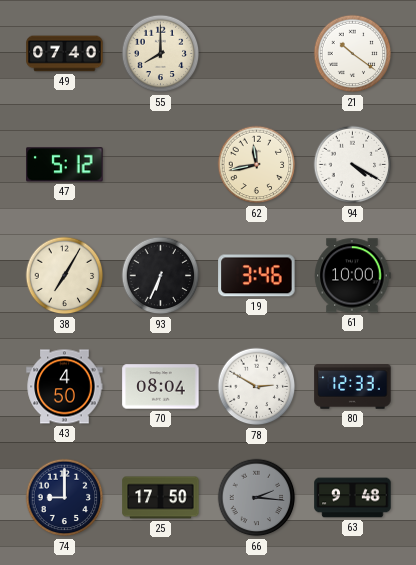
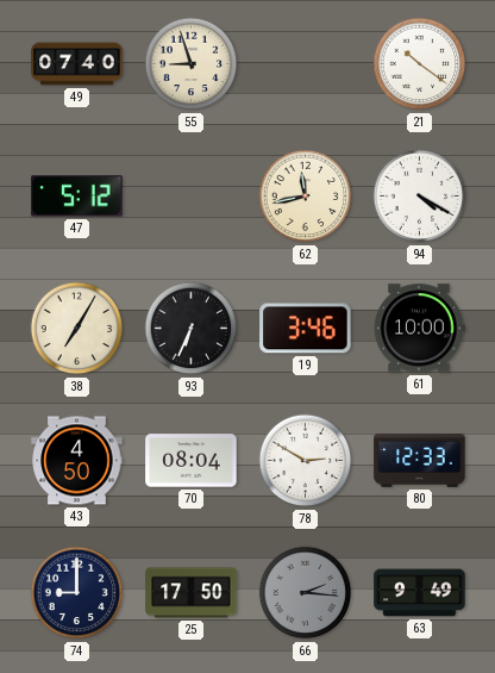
55: 8:00 -> 8:57
63: 9:48 -> 9:49
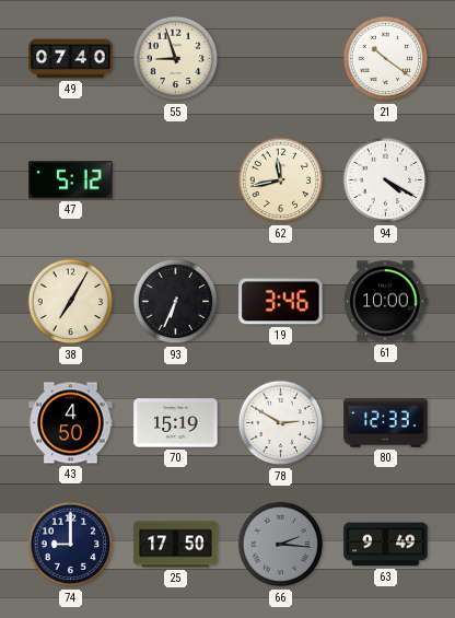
70: 08:04 -> 15:19
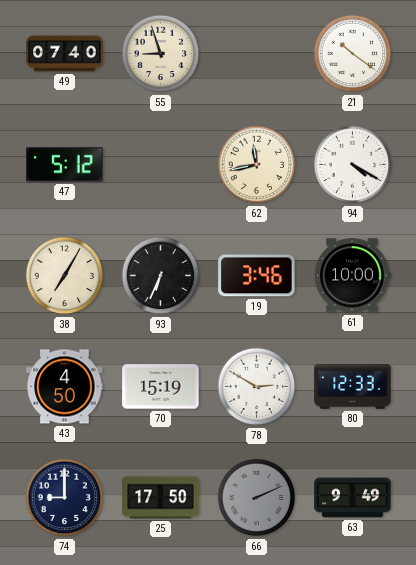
66: 2:16 -> 2:11
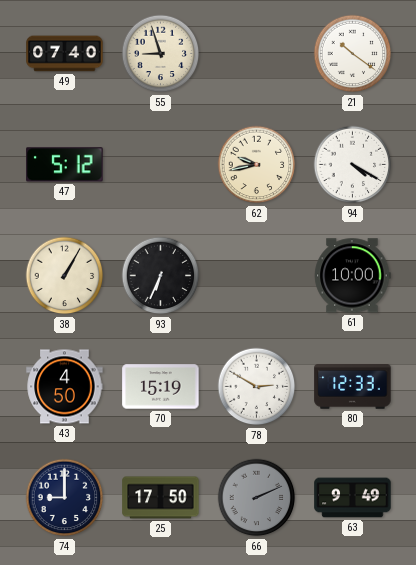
62: 11:43 -> 9:43
38: 7:05 -> 1:05
19: 3:46 -> none
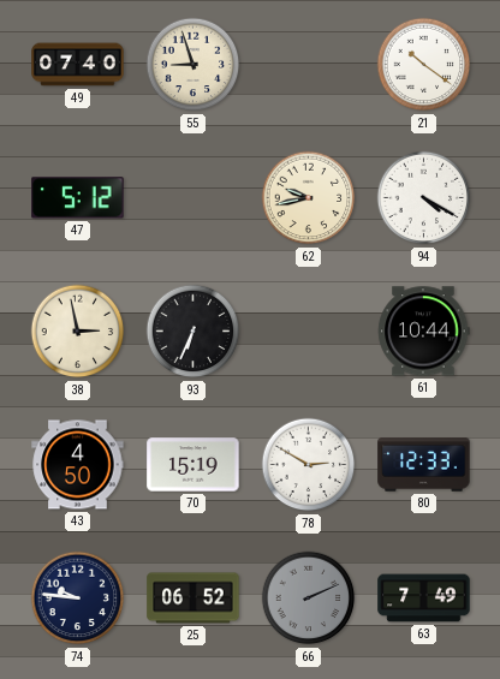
38: 1:05 -> 2:58
61: 10:00 -> 10:44
74: 9:00 -> 9:46
25: 17:50 -> 06:52
63: 9:49 -> 7:49
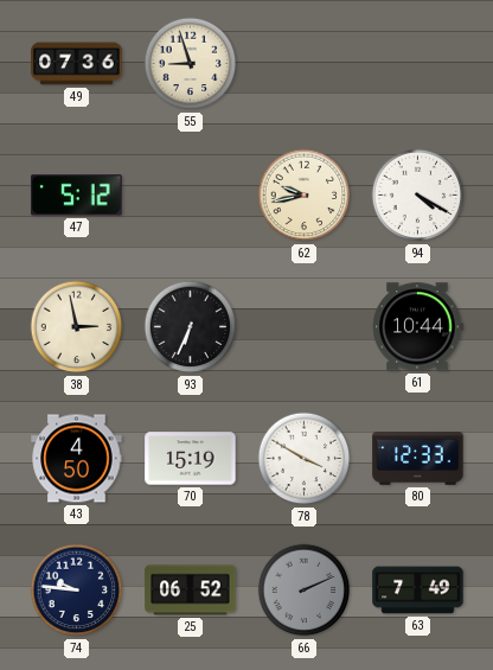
49: 07:40 -> 07:36
21: 10:21 -> none
78: 2:50 -> 3:50
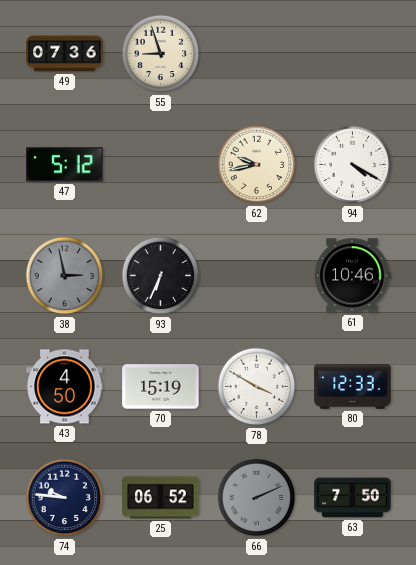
38 dial: cream -> grey
61: 10:44 -> 10:46
63: 7:49 -> 7:50
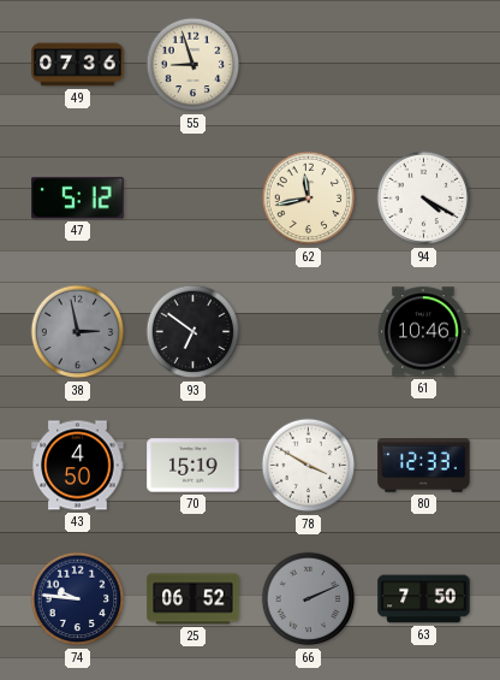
62: 9:43 -> 11:43
93: 6:34 -> 6:51
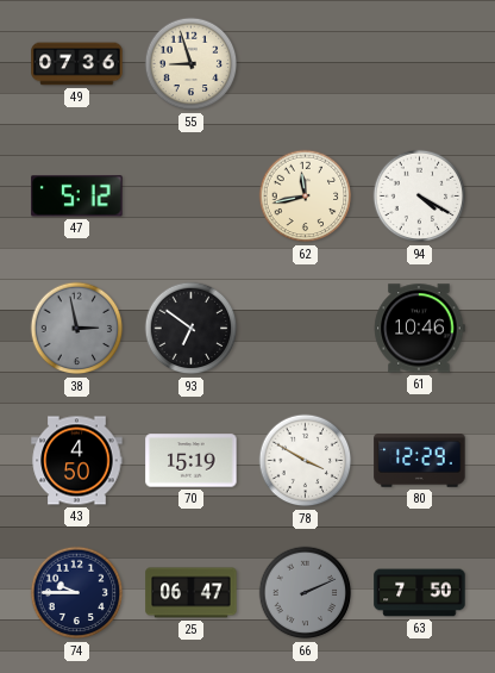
80: 12:33 -> 12:29
74: 9:46 -> 9:45
25: 06:52 -> 06:47
